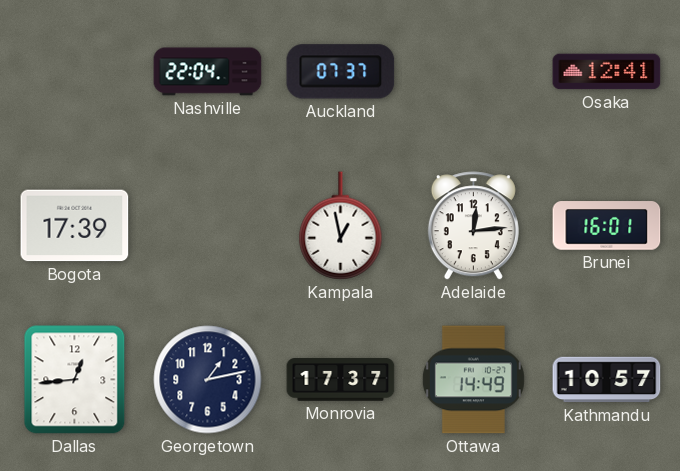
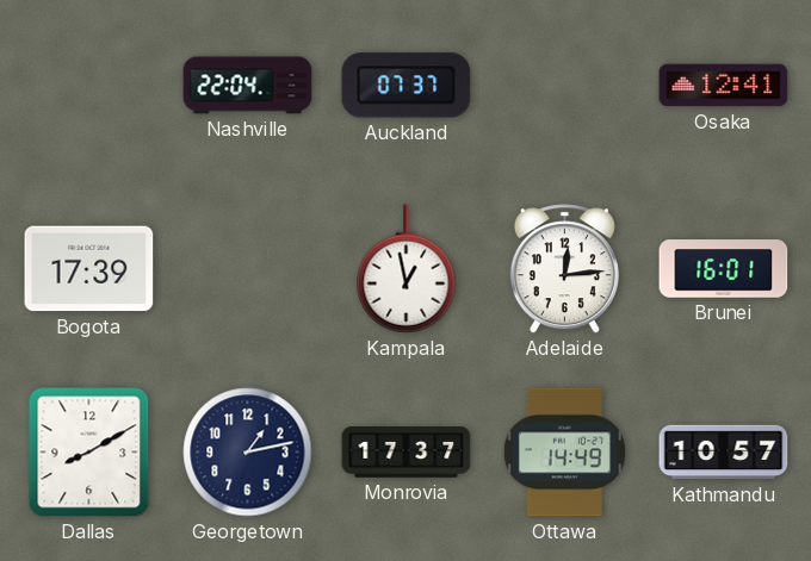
Dallas: 12:44 -> 8:10
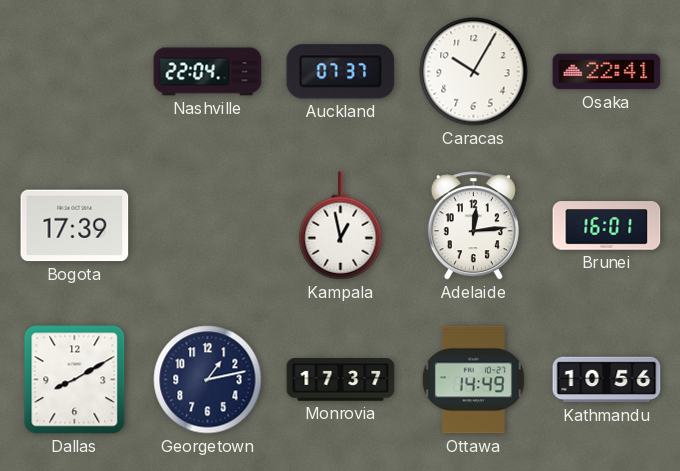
Caracas: none -> 10:05
Osaka: 12:41 -> 22:41
Kathmandu: 10:57 -> 10:56
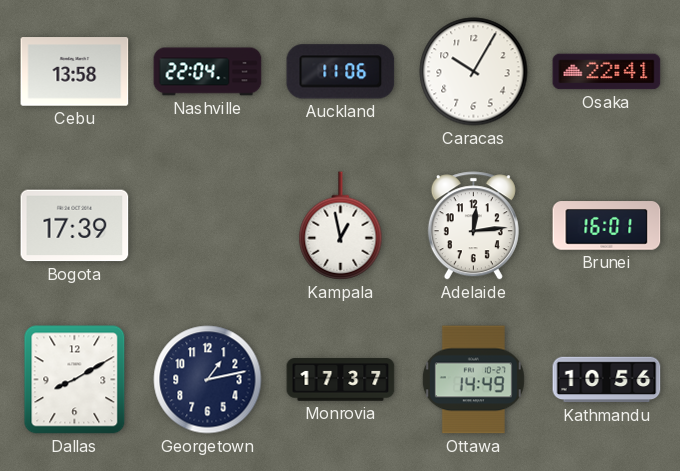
Cebu: none -> 13:58
Auckland: 07:37 -> 11:06
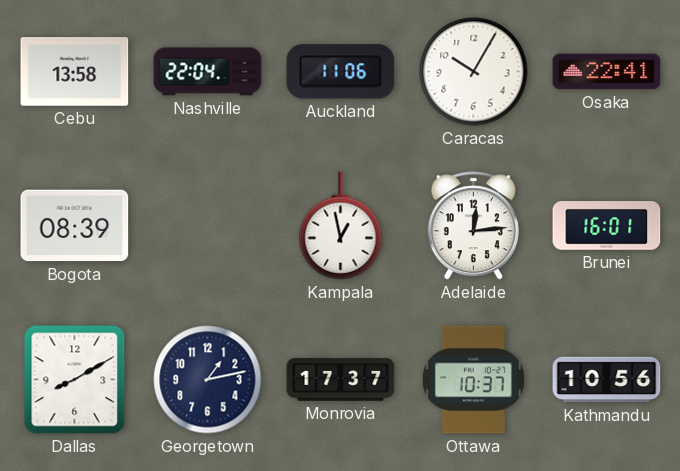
Bogota: 17:39 -> 08:39
Ottawa: 14:49 -> 10:37
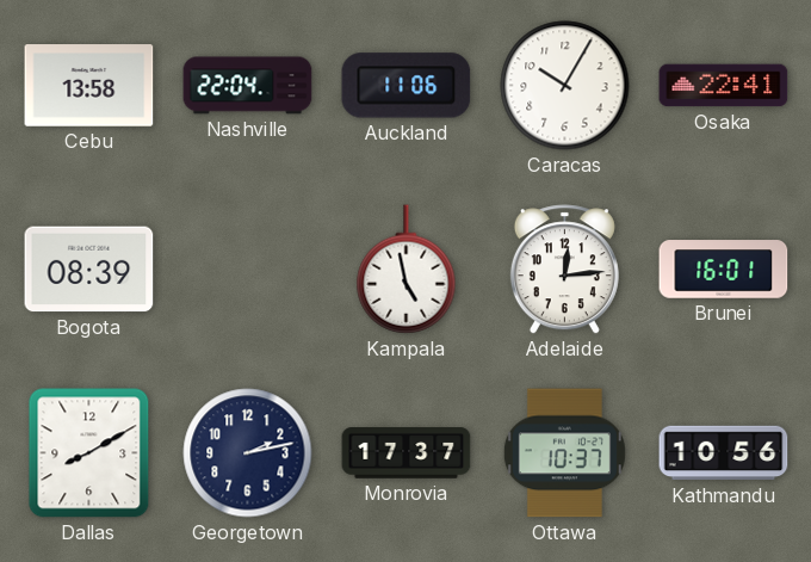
Kampala: 12:58 -> 4:58
Georgetown: 1:13 -> 2:13
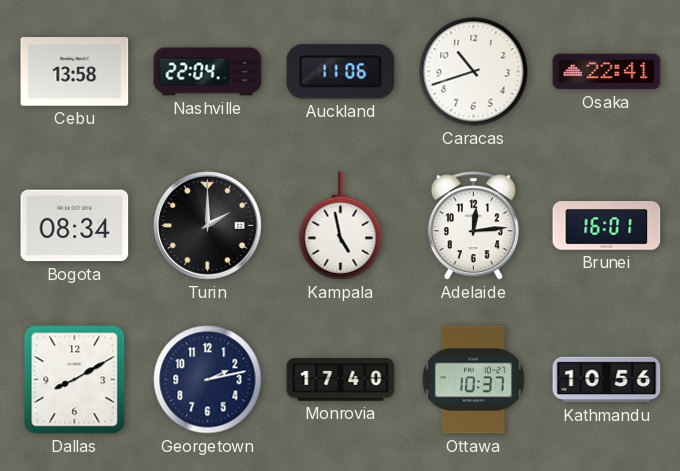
Caracas: 10:05 -> 10:42
Bogota: 08:39 -> 08:34
Turin: none -> 2:00
Monrovia: 17:37 -> 17:40
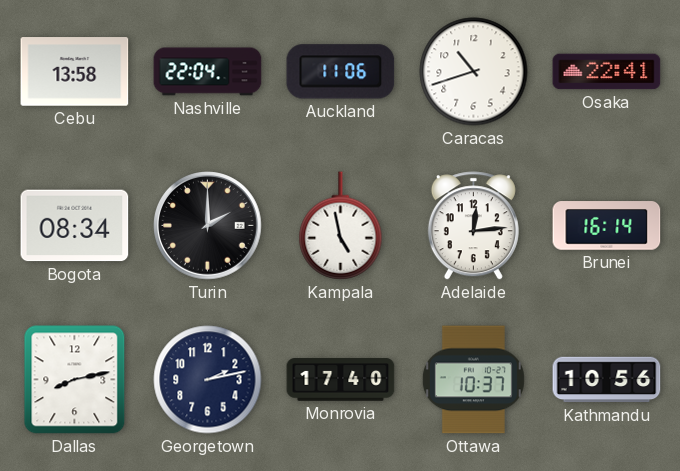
Brunei: 16:01 -> 16:14
Dallas: 8:10 -> 8:13
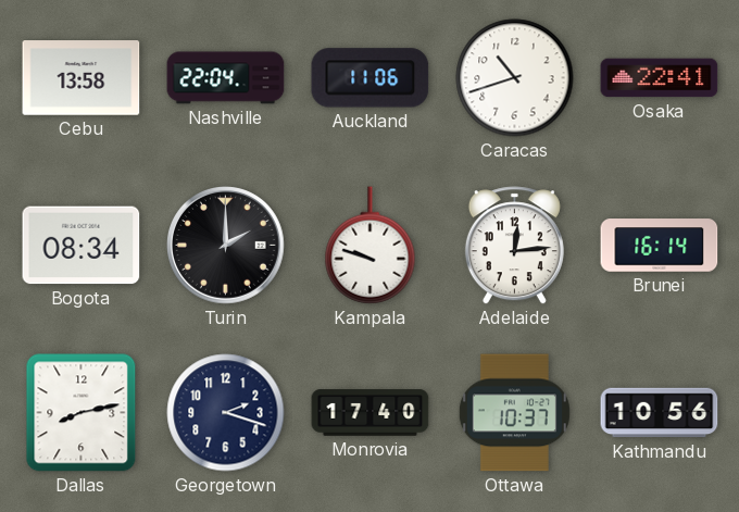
Kampala: 4:58 -> 9:48
Georgetown: 2:13 -> 2:18
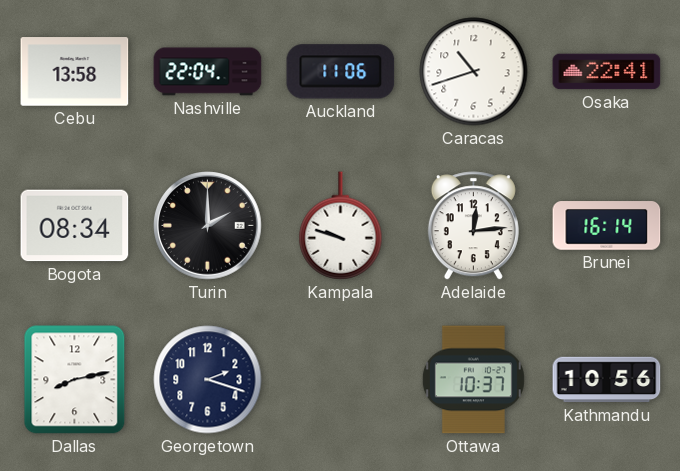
Monrovia: 17:40 -> none
